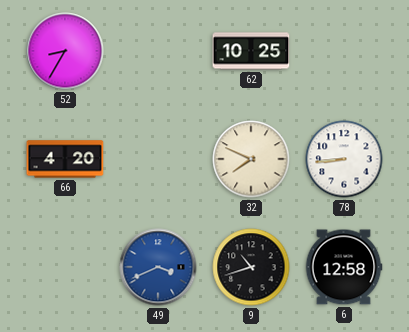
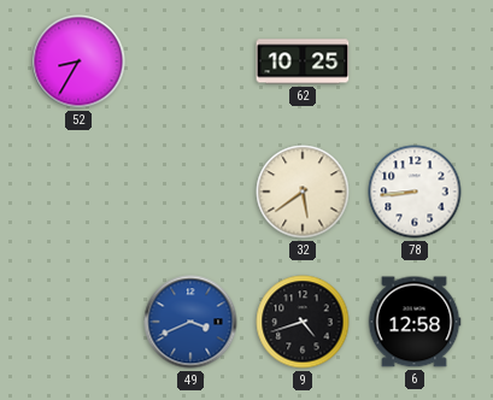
66: 4:20 -> none
32: 7:49 -> 5:39
9: 10:42 -> 4:42
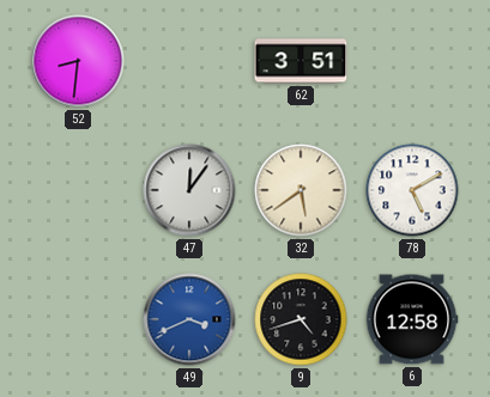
52: 8:35 -> 8:31
62: 10:25 -> 3:51
47: none -> 12:06
78: 8:44 -> 5:10
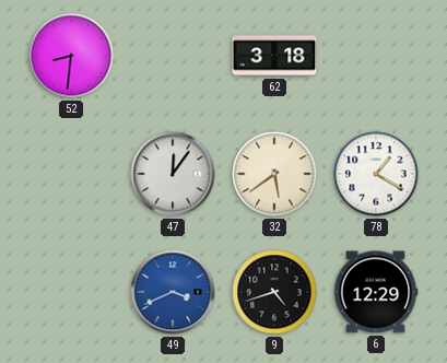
62: 3:51 -> 3:18
78: 5:10 -> 1:20
6: 12:58 -> 12:29
